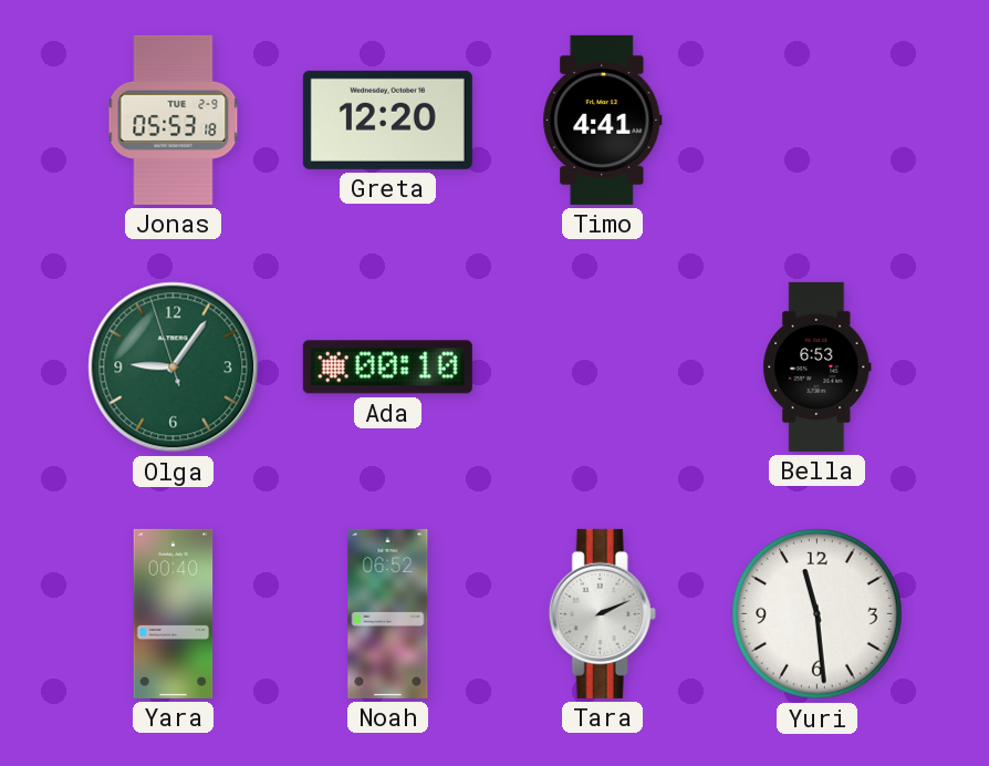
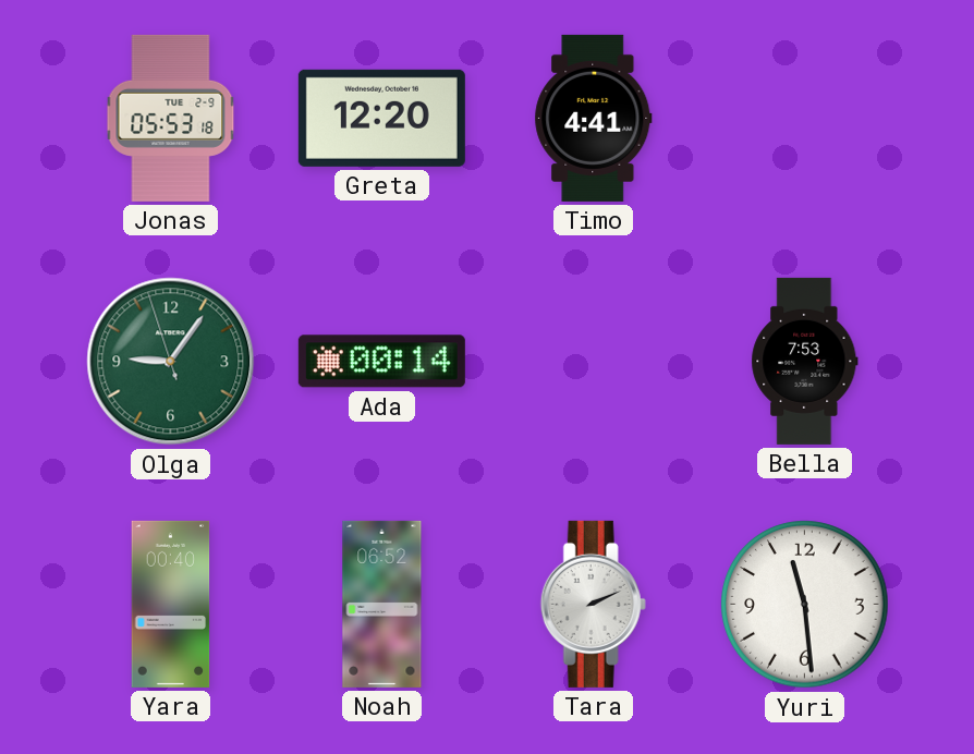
Ada: 00:10 -> 00:14
Bella: 6:53 -> 7:53
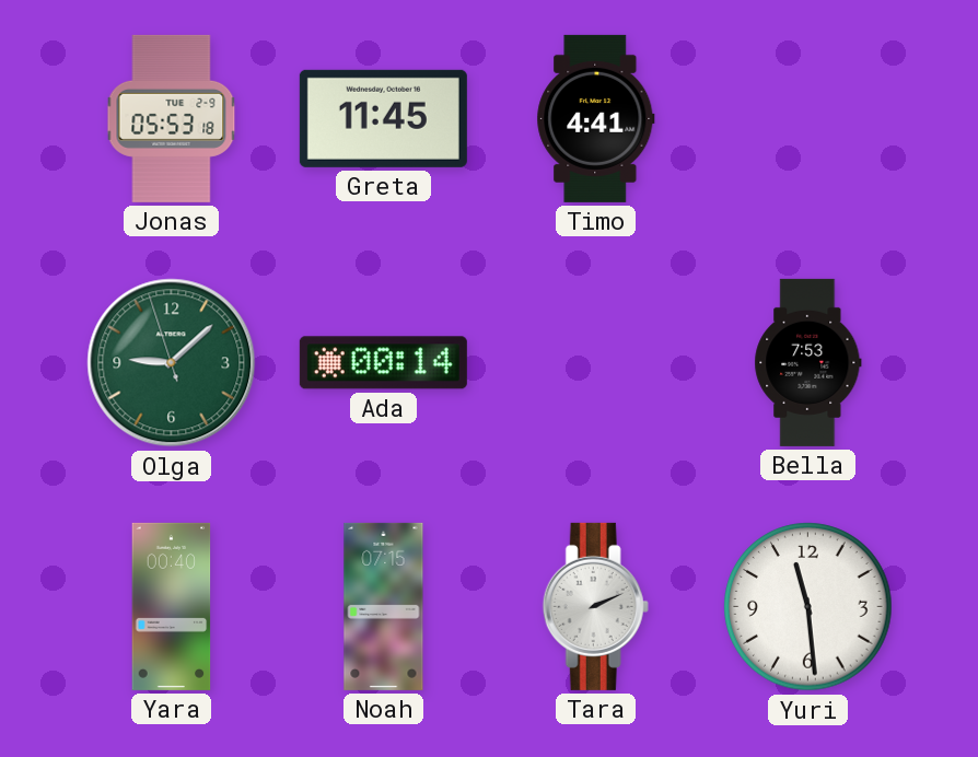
Greta: 12:20 -> 11:45
Olga: 9:05 -> 9:07
Noah: 06:52 -> 07:15
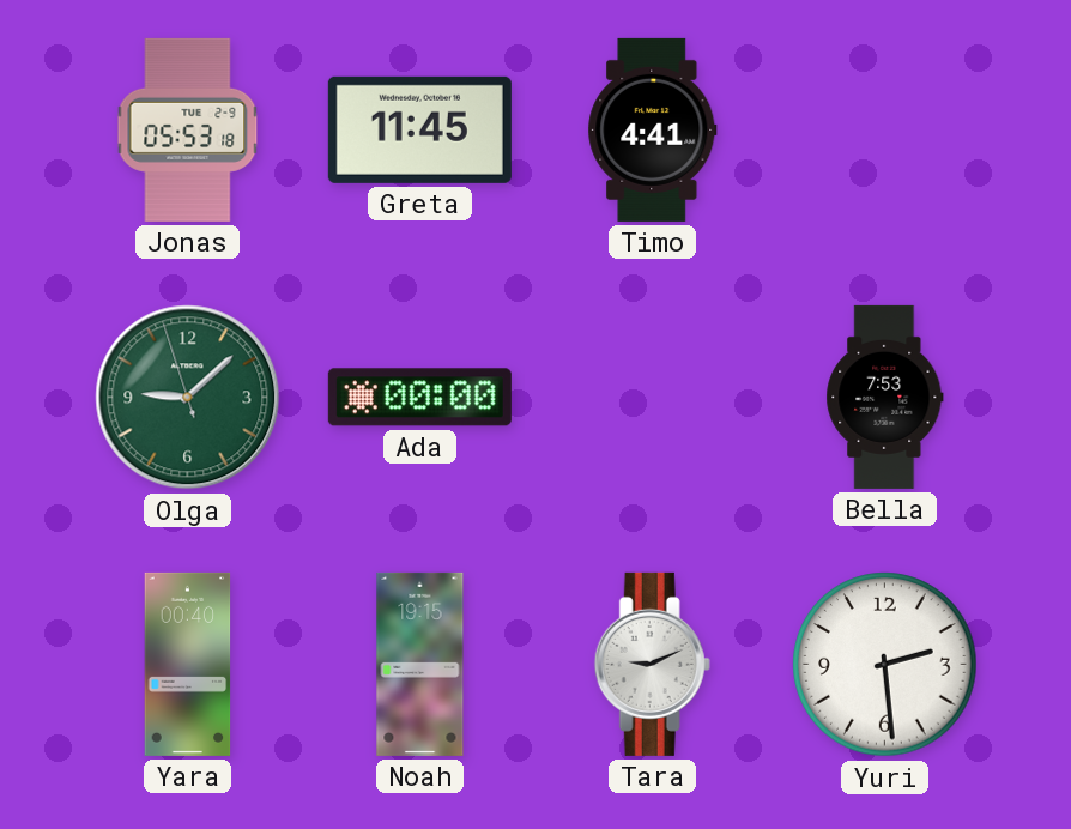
Ada: 00:14 -> 00:00
Noah: 07:15 -> 19:15
Tara: 2:11 -> 9:11
Yuri: 11:29 -> 2:29
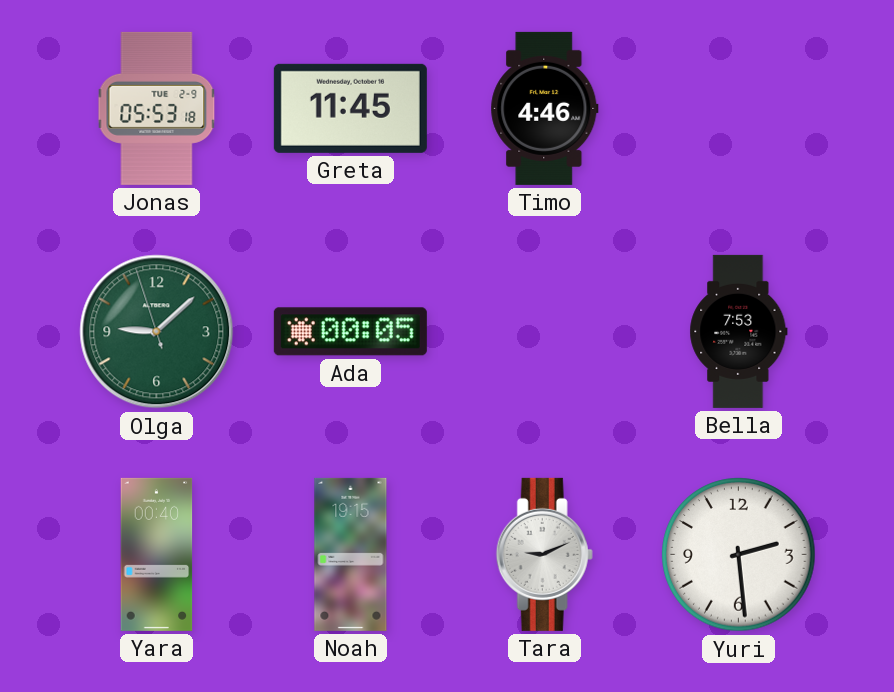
Timo: 4:41 -> 4:46
Ada: 00:00 -> 00:05
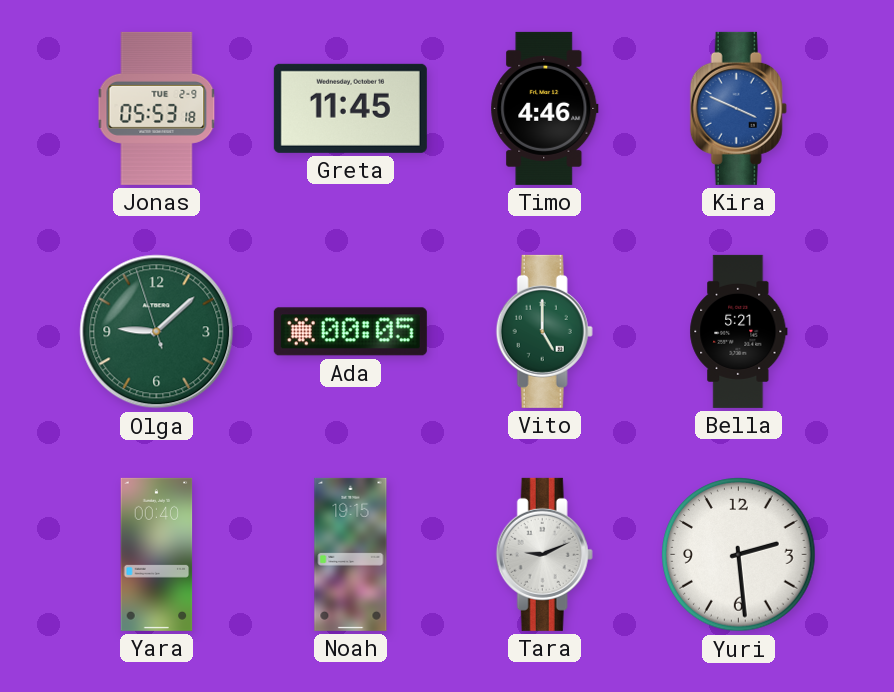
Kira: none -> 3:49
Vito: none -> 5:00
Bella: 7:53 -> 5:21
